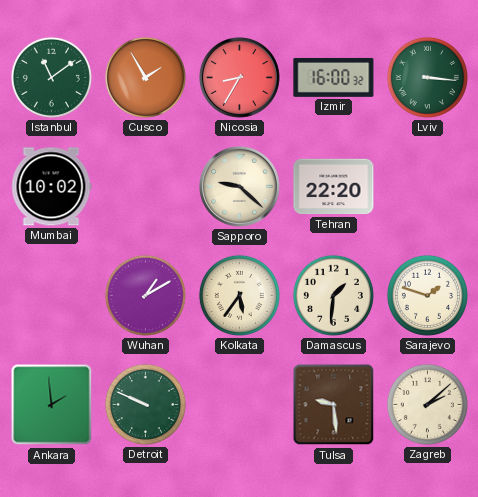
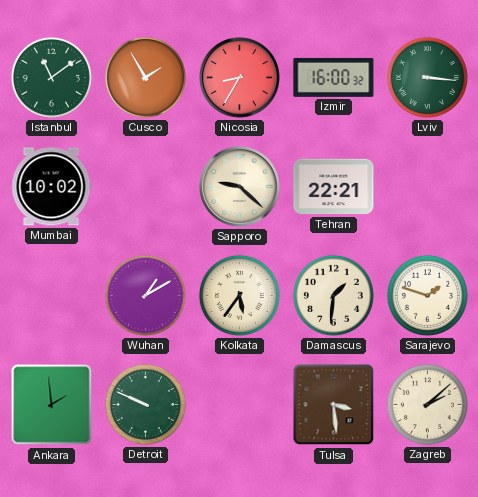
Tehran: 22:20 -> 22:21
Tulsa: 9:29 -> 3:29
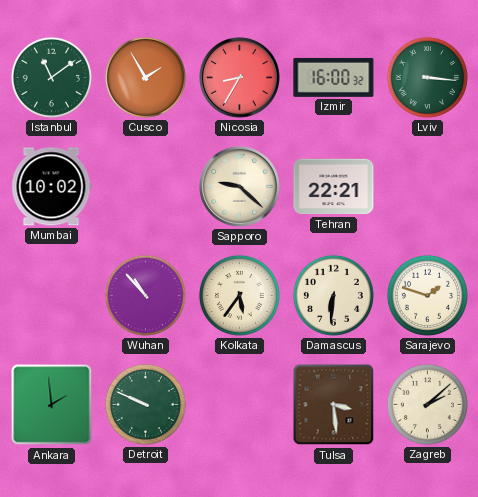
Wuhan: 1:10 -> 10:53
Damascus: 1:31 -> 6:31
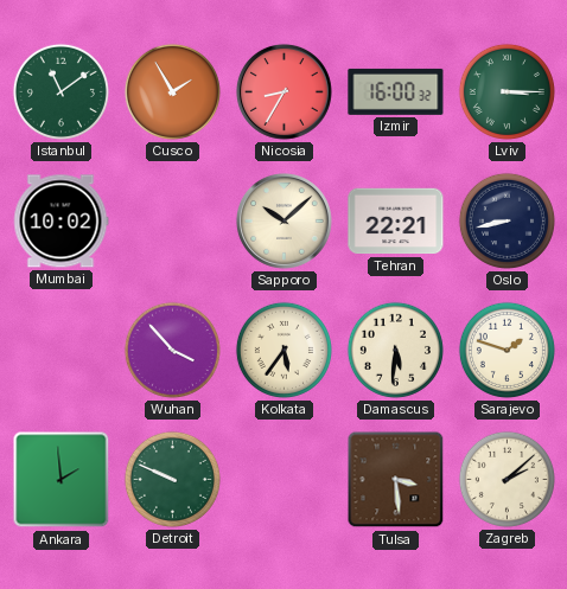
Lviv: 3:16 -> 3:15
Sapporo: 9:22 -> 10:08
Oslo: none -> 8:43
Wuhan: 10:53 -> 3:53
Damascus: 6:31 -> 5:31
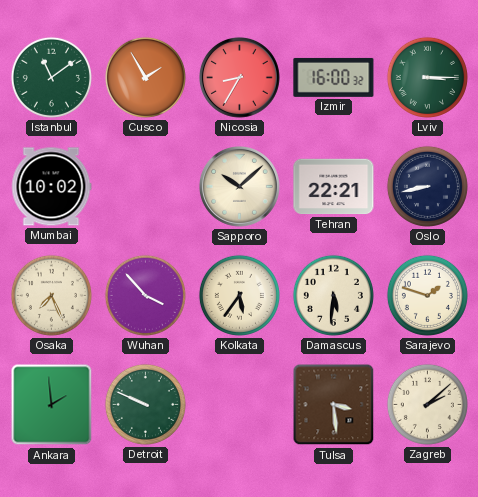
Osaka: none -> 7:26
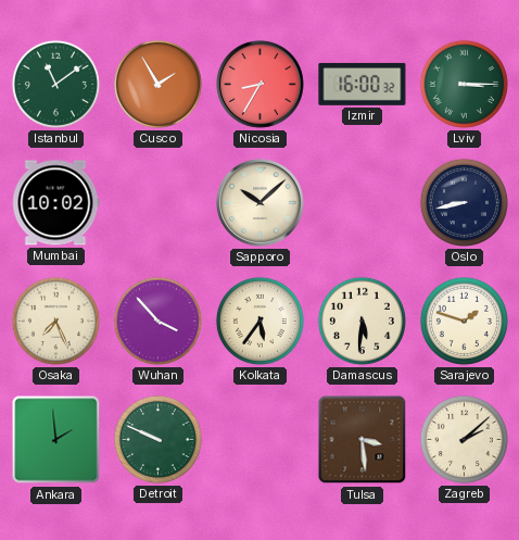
Tehran: 22:21 -> none
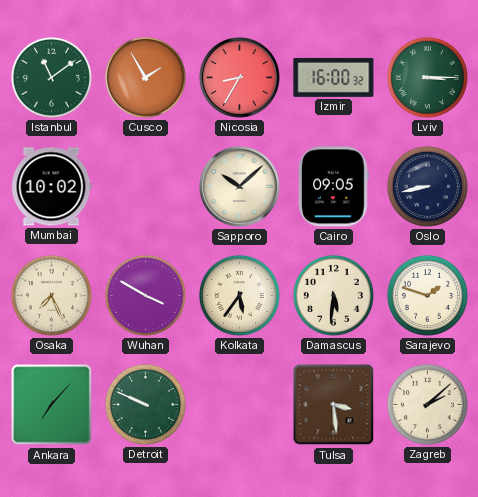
Cairo: none -> 09:05
Wuhan: 3:53 -> 3:50
Ankara: 1:59 -> 7:07
